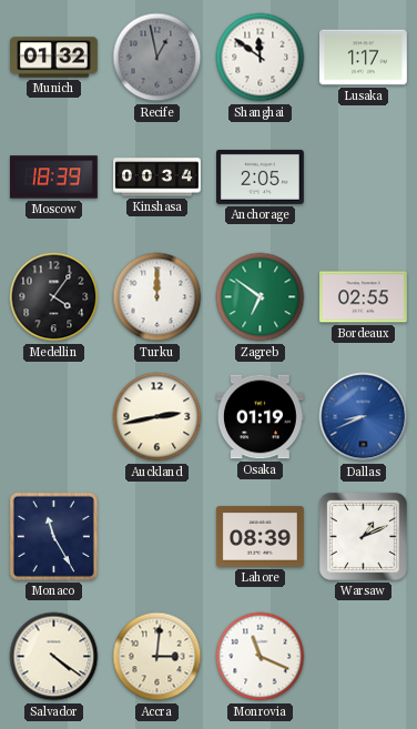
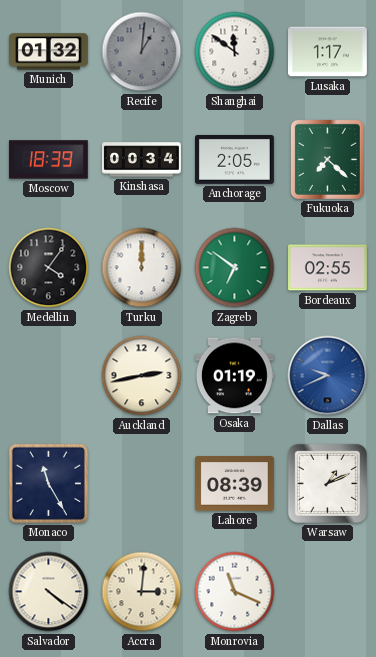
Recife: 12:58 -> 1:01
Fukuoka: none -> 7:22
Dallas: 8:41 -> 9:41
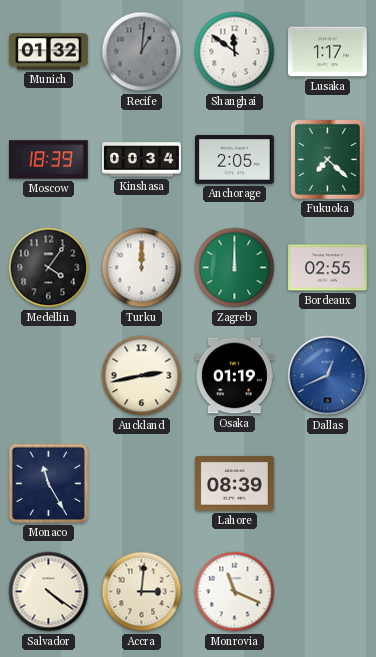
Zagreb: 6:51 -> 12:00
Dallas: 9:41 -> 12:41
Warsaw: 1:11 -> none
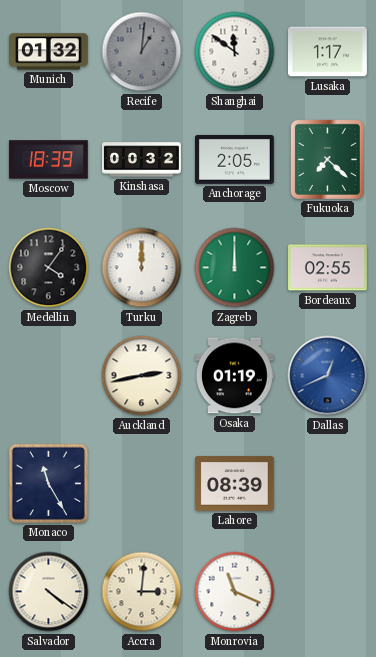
Kinshasa: 00:34 -> 00:32
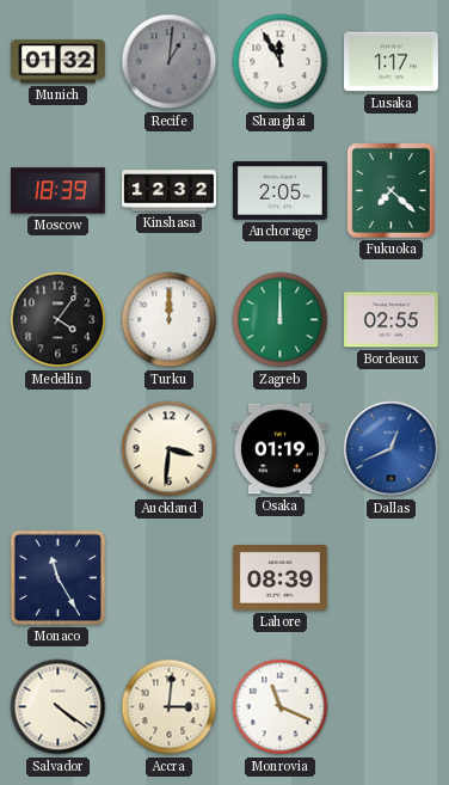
Shanghai: 11:51 -> 11:55
Kinshasa: 00:32 -> 12:32
Auckland: 2:43 -> 3:31
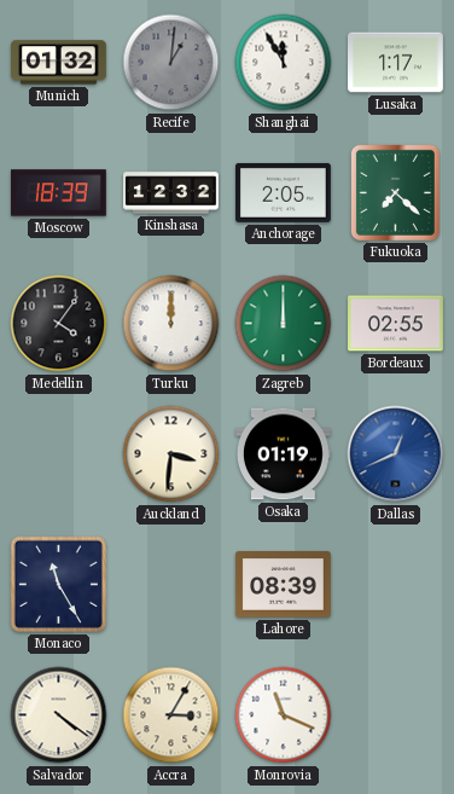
Accra: 3:01 -> 3:05
